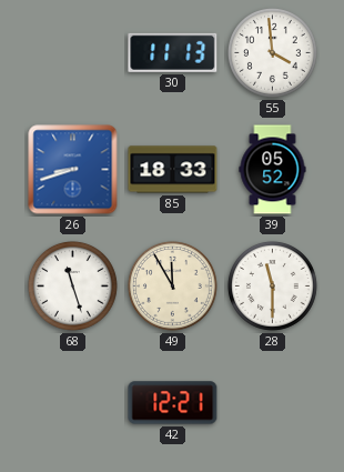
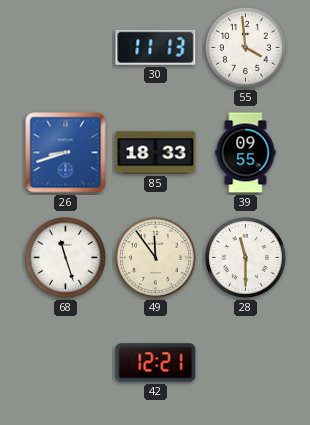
39: 05:52 -> 09:55
49: 11:55 -> 11:54
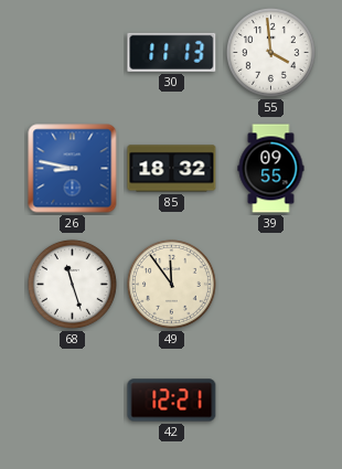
26: 8:42 -> 8:47
85: 18:33 -> 18:32
28: 11:30 -> none
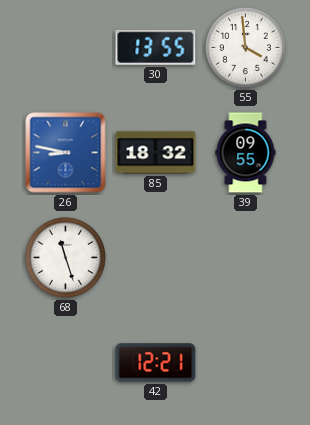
30: 11:13 -> 13:55
49: 11:54 -> none
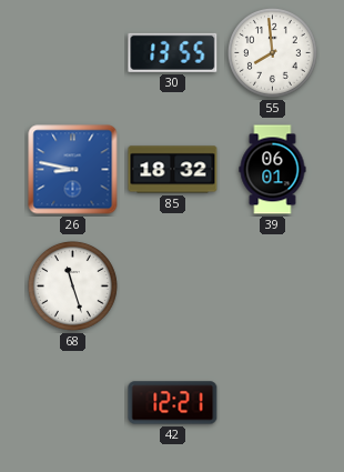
55: 3:59 -> 7:59
39: 09:55 -> 06:01
